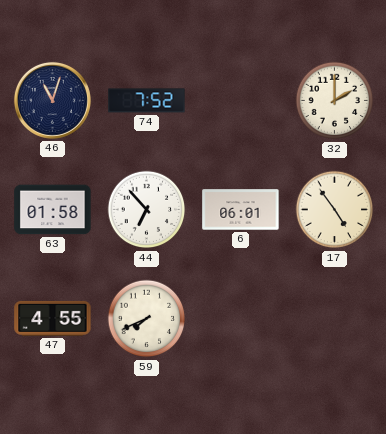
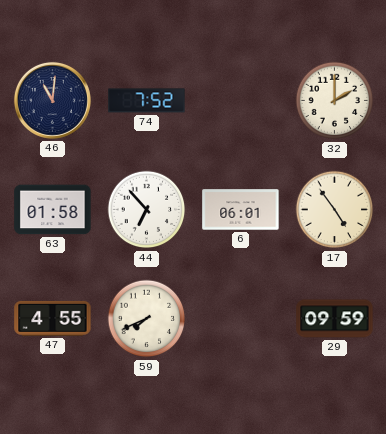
46: 11:03 -> 11:01
29: none -> 09:59
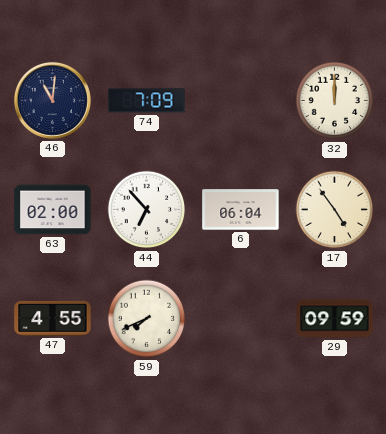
74: 7:52 -> 7:09
32: 2:00 -> 12:00
63: 01:58 -> 02:00
6: 06:01 -> 06:04
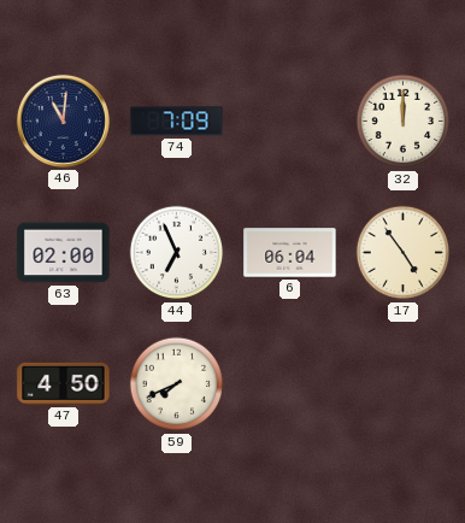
44: 6:53 -> 6:56
47: 4:55 -> 4:50
29: 09:59 -> none
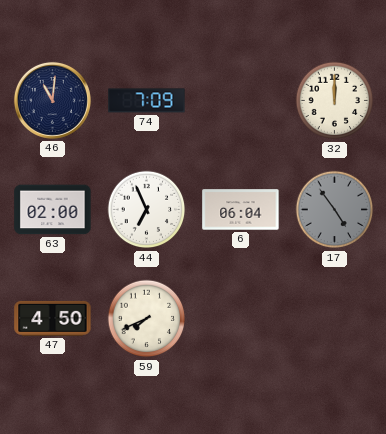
17 dial: cream -> grey
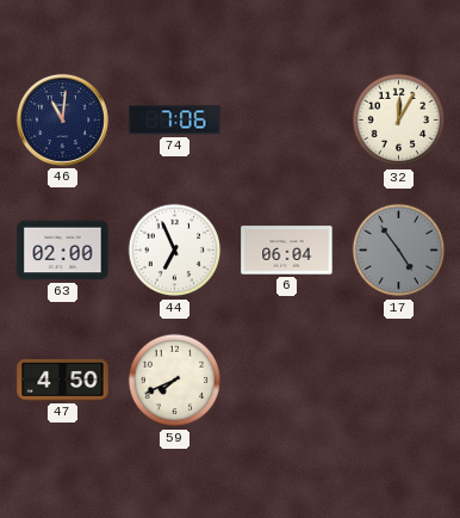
74: 7:09 -> 7:06
32: 12:00 -> 12:05
